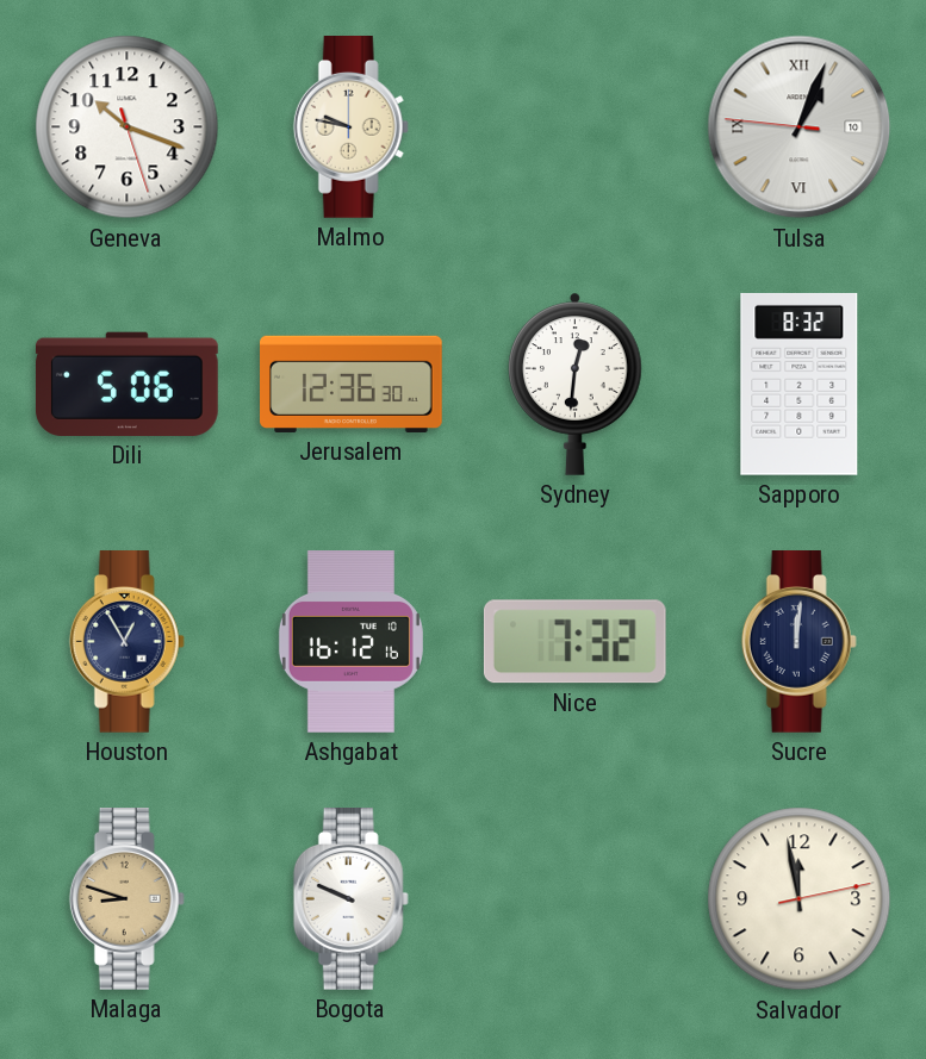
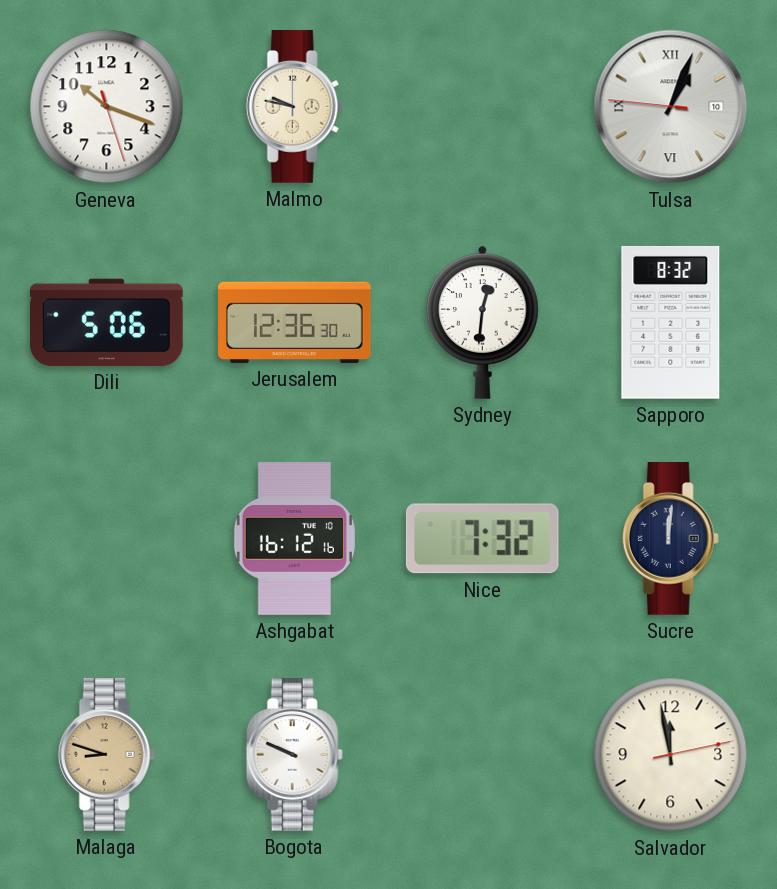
Houston: 12:55 -> none
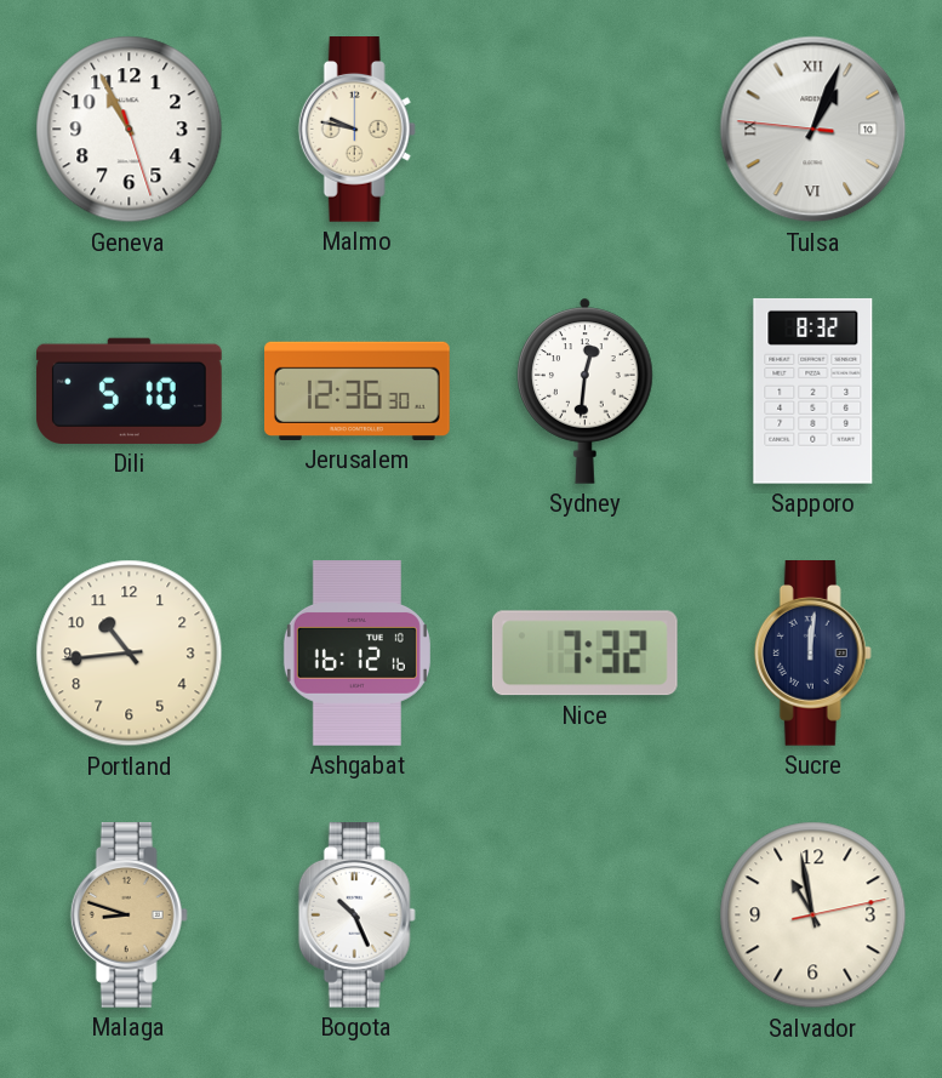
Geneva: 10:18 -> 10:55
Dili: 5:06 -> 5:10
Portland: none -> 10:44
Bogota: 9:49 -> 10:26
Salvador: 11:58 -> 10:58
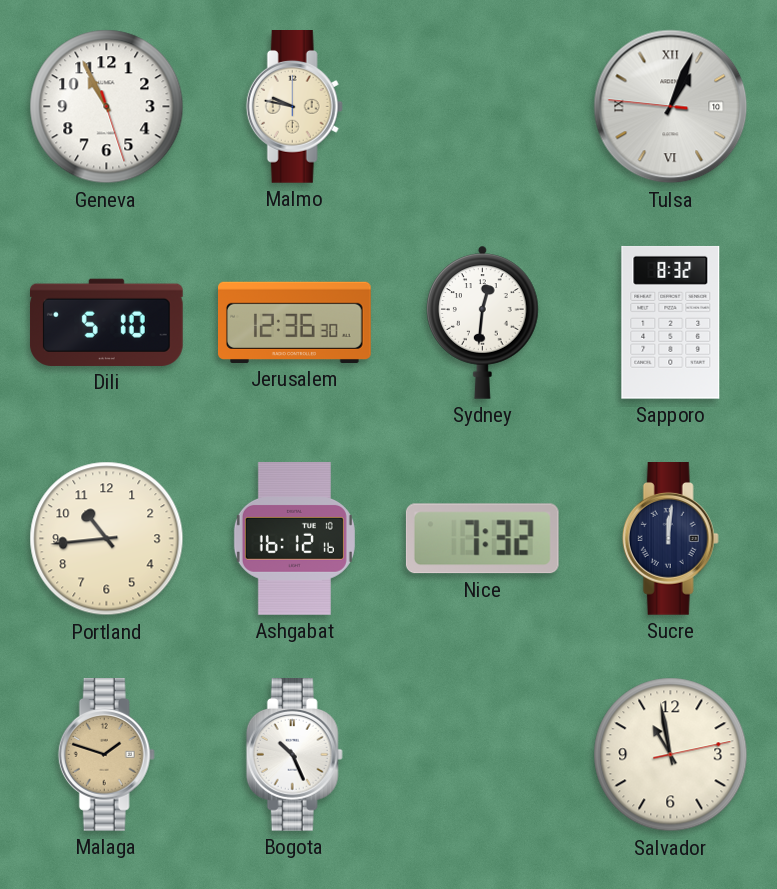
Malaga: 8:48 -> 1:48
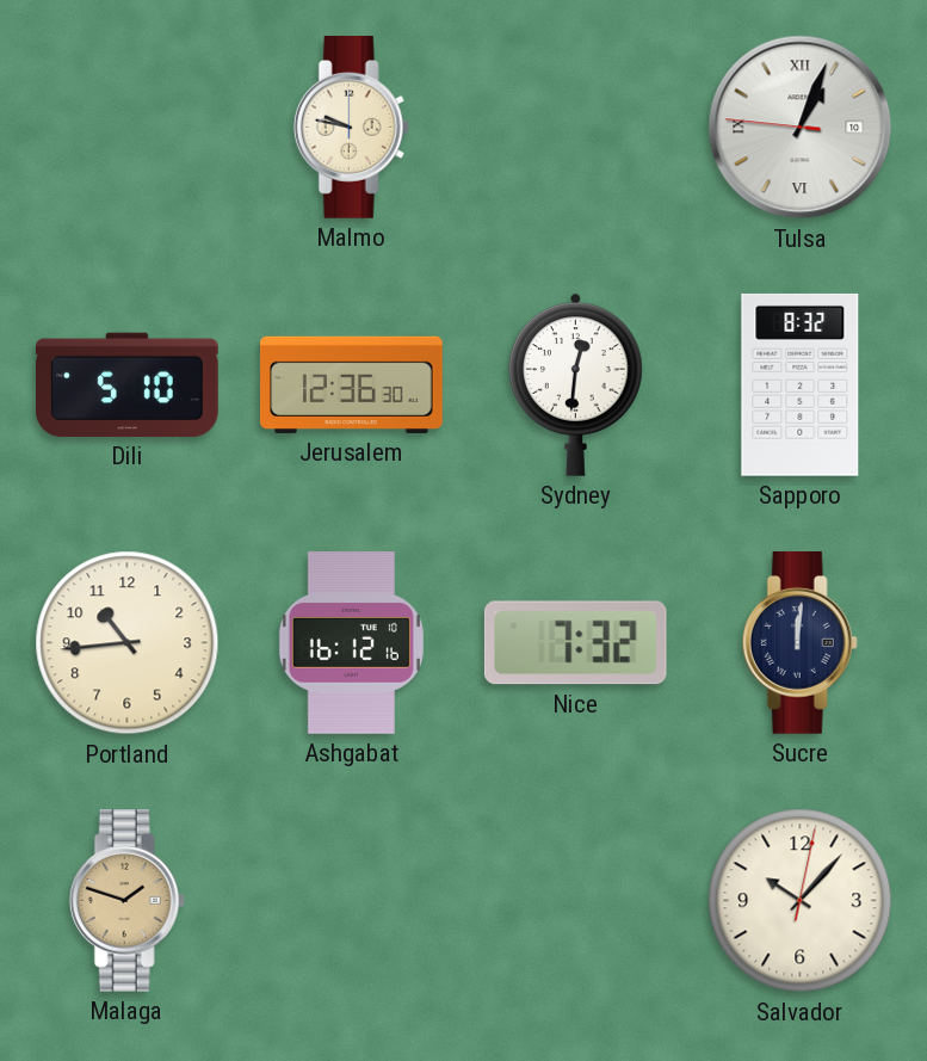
Geneva: 10:55 -> none
Bogota: 10:26 -> none
Salvador: 10:58 -> 10:07
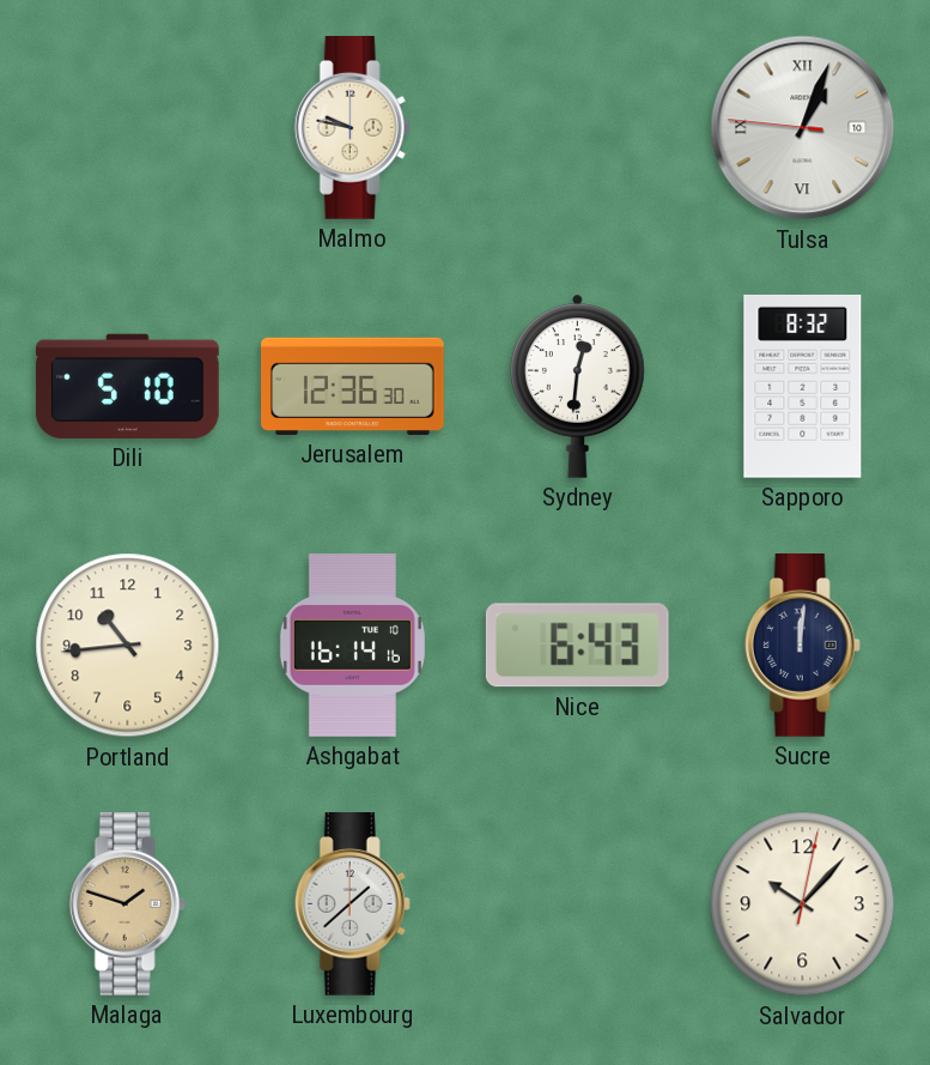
Ashgabat: 16:12 -> 16:14
Nice: 7:32 -> 6:43
Luxembourg: none -> 1:38
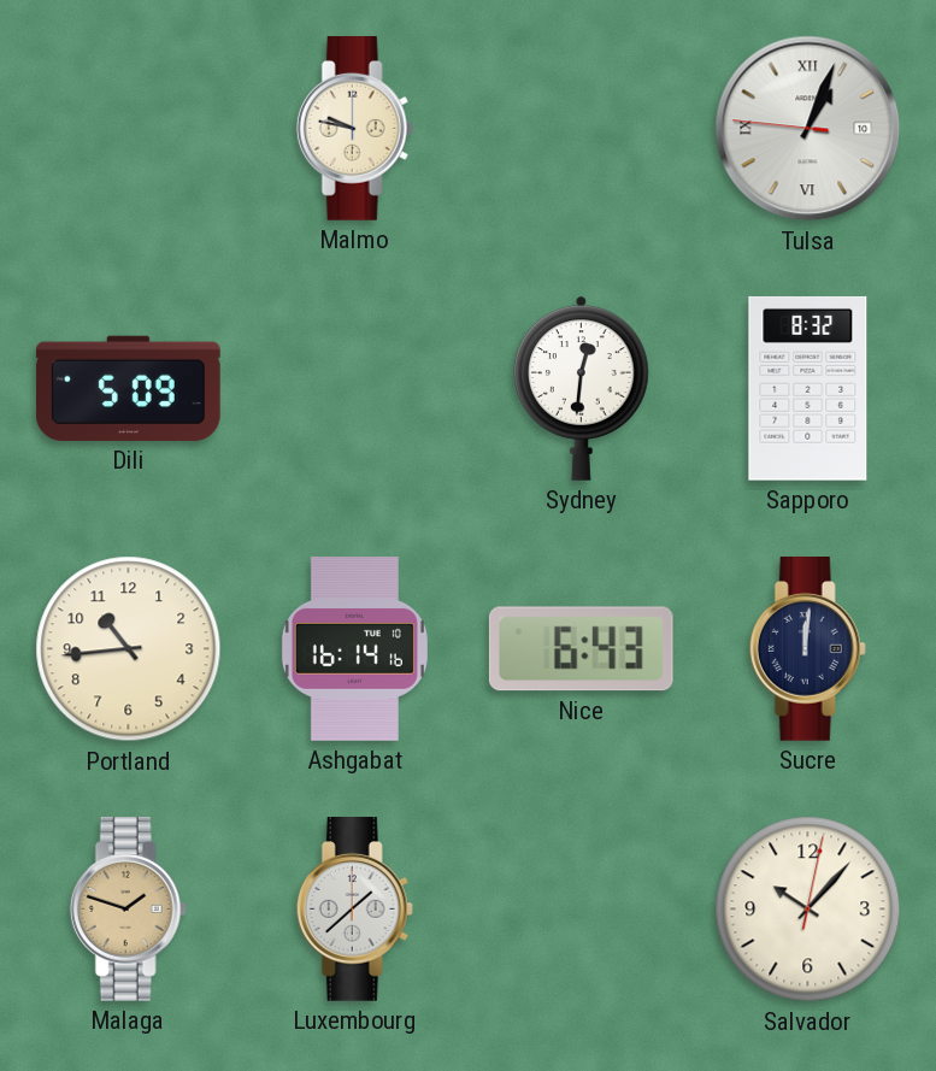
Dili: 5:10 -> 5:09
Jerusalem: 12:36 -> none
